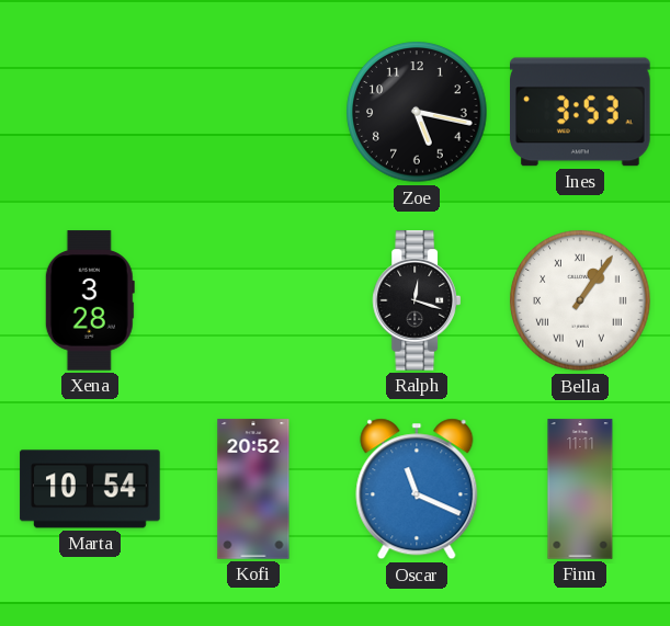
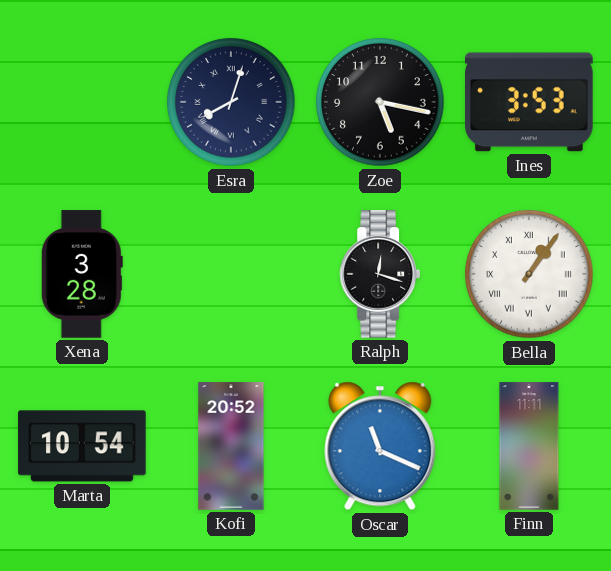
Esra: none -> 8:03
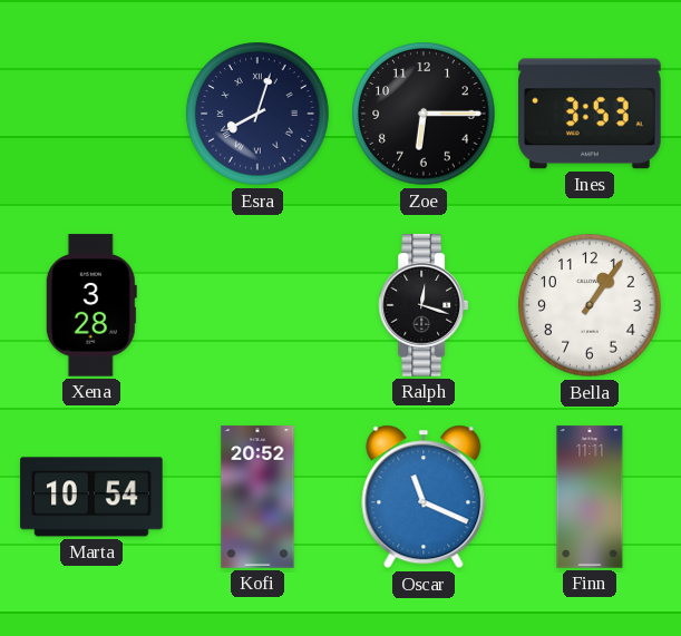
Zoe: 5:17 -> 6:15
Bella numerals: Roman -> Arabic
